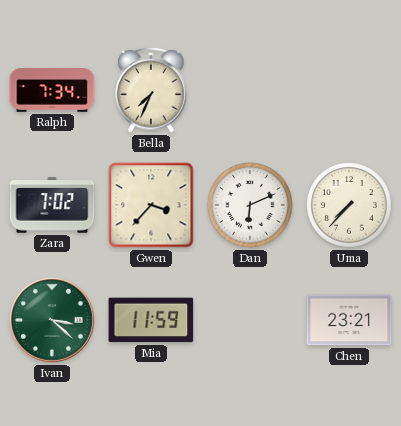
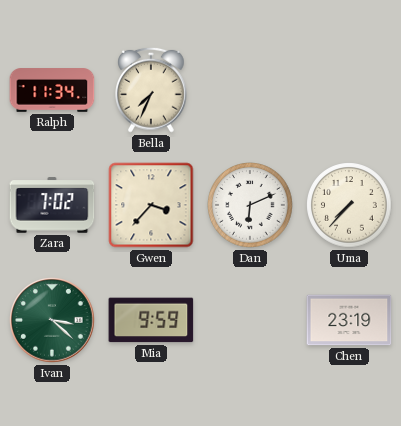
Ralph: 7:34 -> 11:34
Mia: 11:59 -> 9:59
Chen: 23:21 -> 23:19
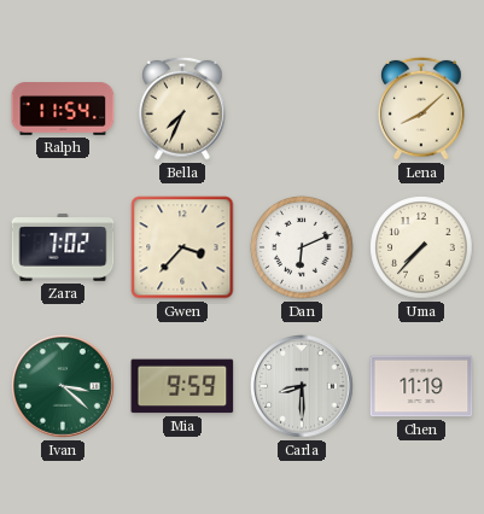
Ralph: 11:34 -> 11:54
Lena: none -> 8:08
Carla: none -> 8:30
Chen: 23:19 -> 11:19
